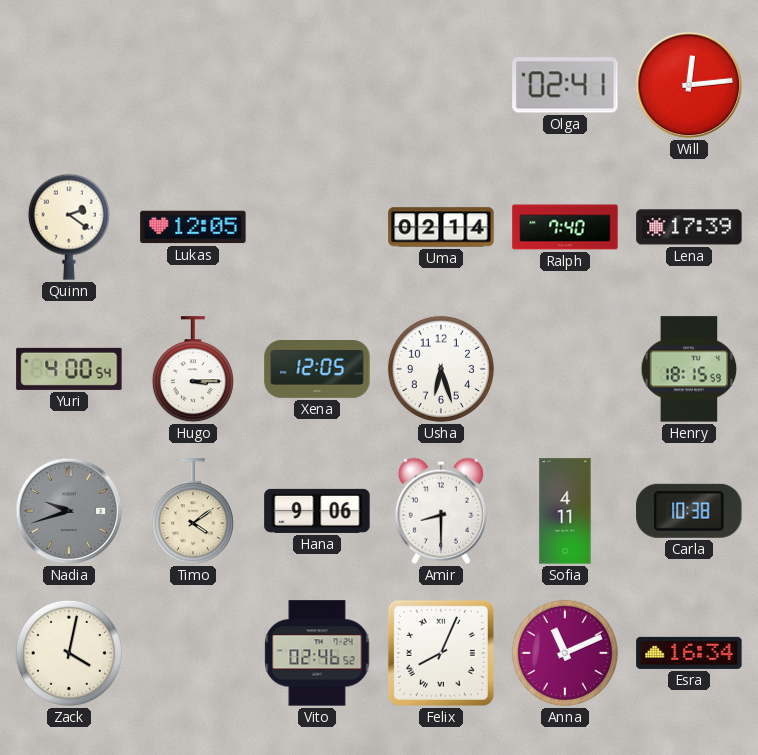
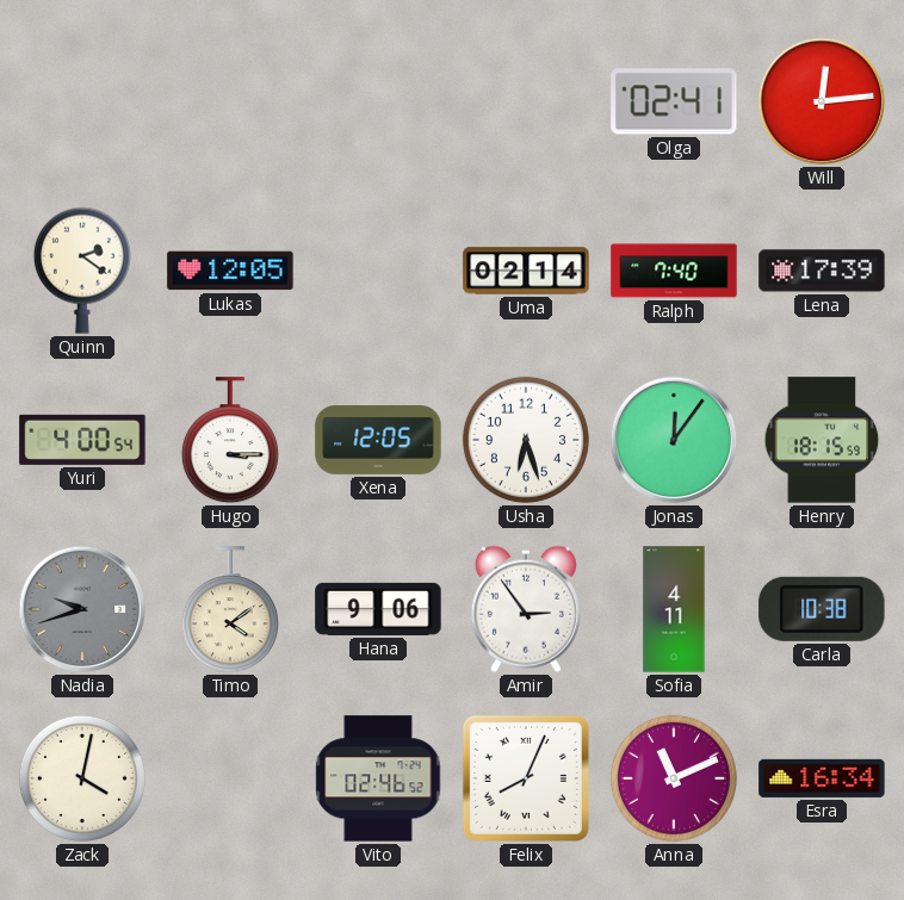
Jonas: none -> 12:06
Amir: 8:30 -> 2:54
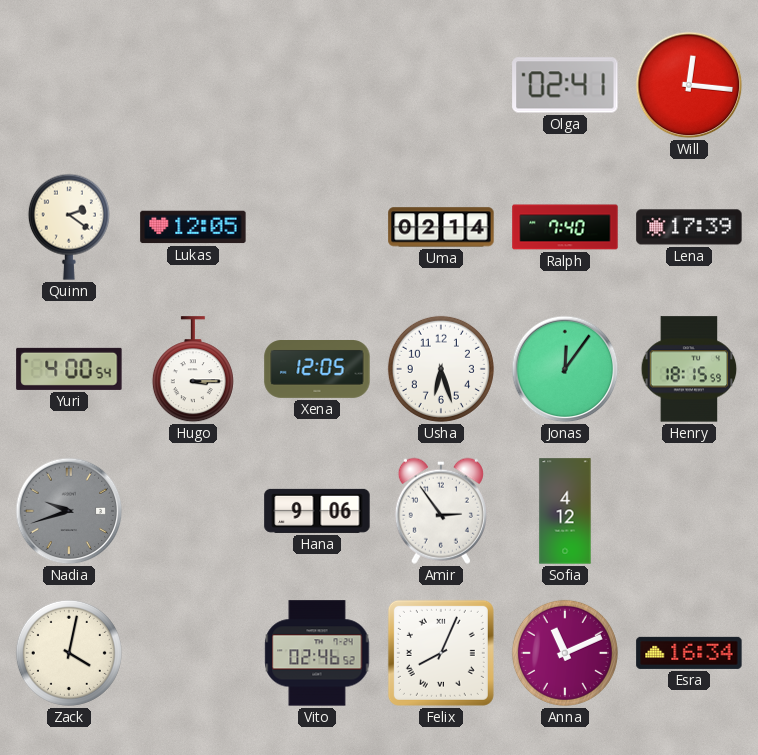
Will: 12:14 -> 12:16
Timo: 4:09 -> none
Sofia: 4:11 -> 4:12
Carla: 10:38 -> none
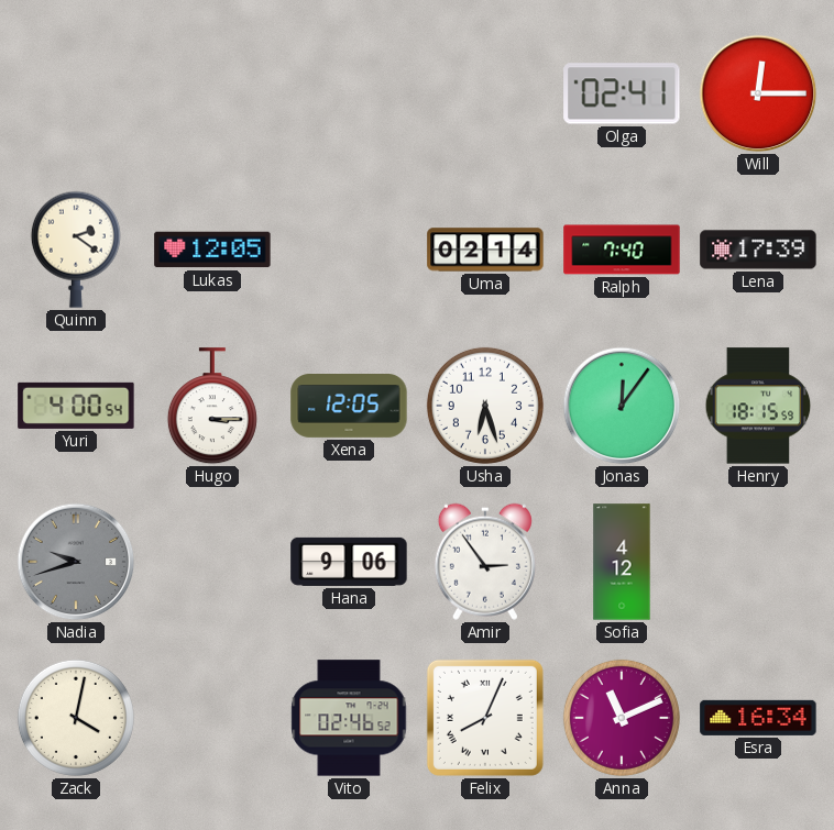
Will: 12:16 -> 12:15
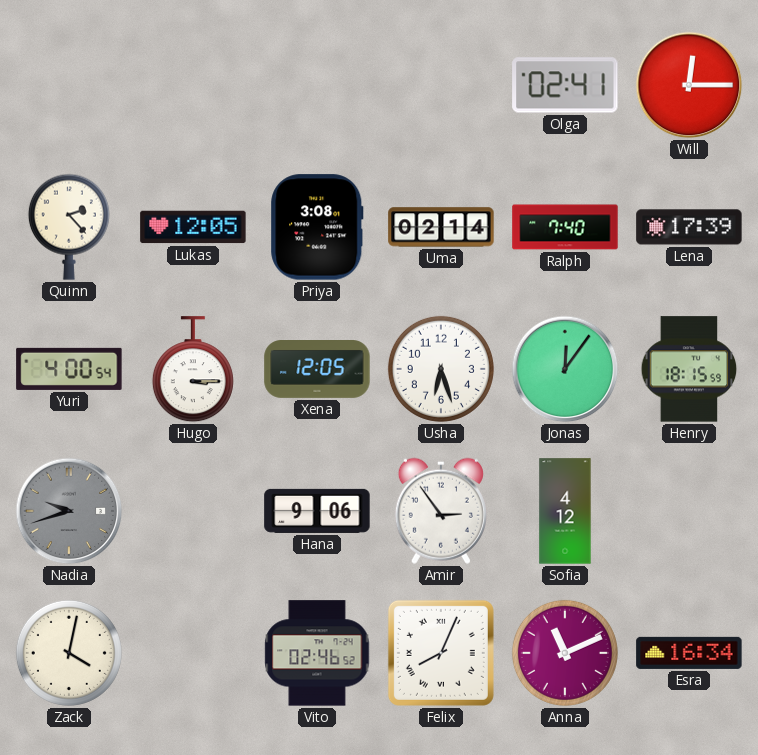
Quinn: 2:21 -> 2:23
Priya: none -> 3:08
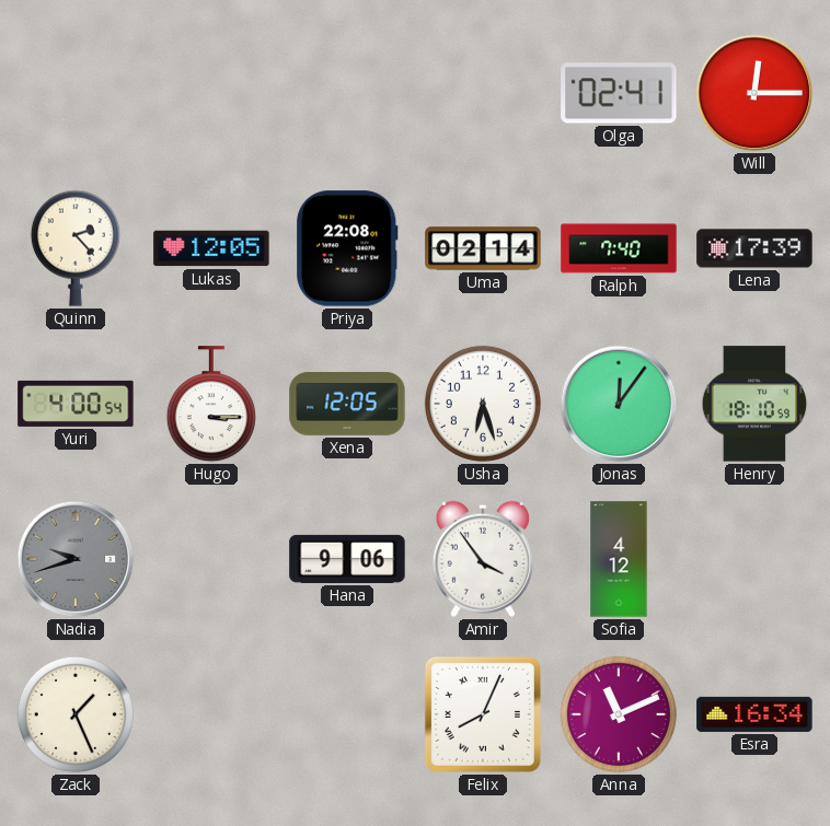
Priya: 3:08 -> 22:08
Henry: 18:15 -> 18:10
Amir: 2:54 -> 3:54
Zack: 4:02 -> 1:26
Vito: 02:46 -> none
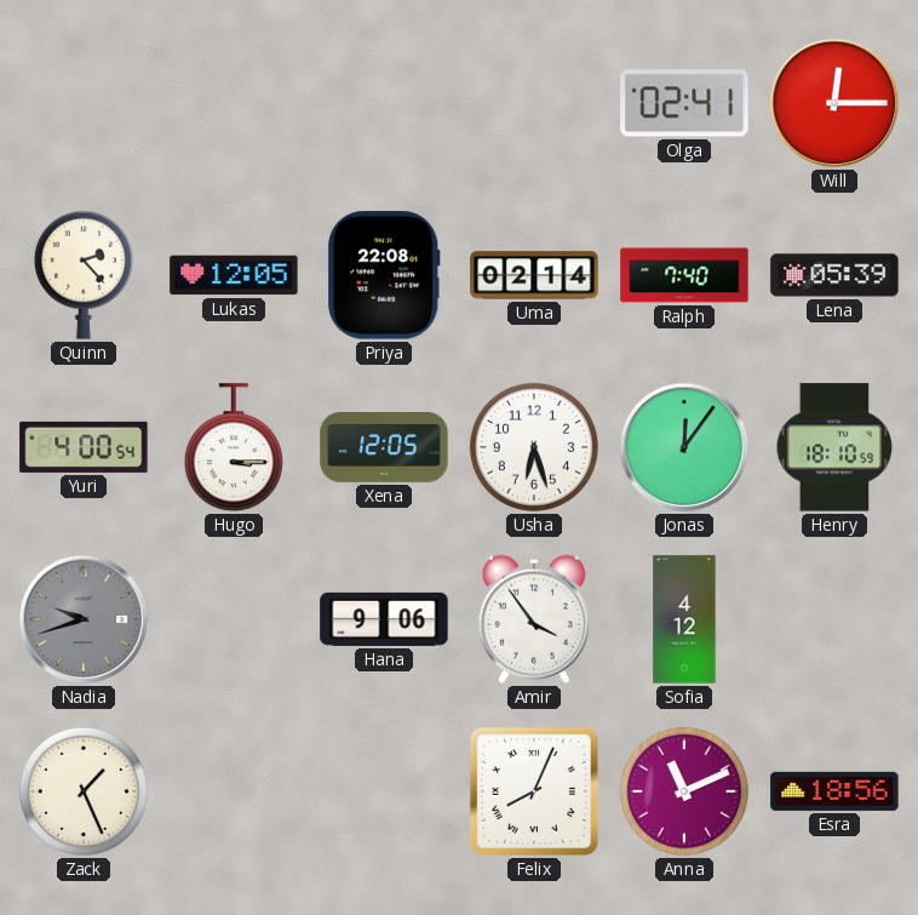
Lena: 17:39 -> 05:39
Esra: 16:34 -> 18:56
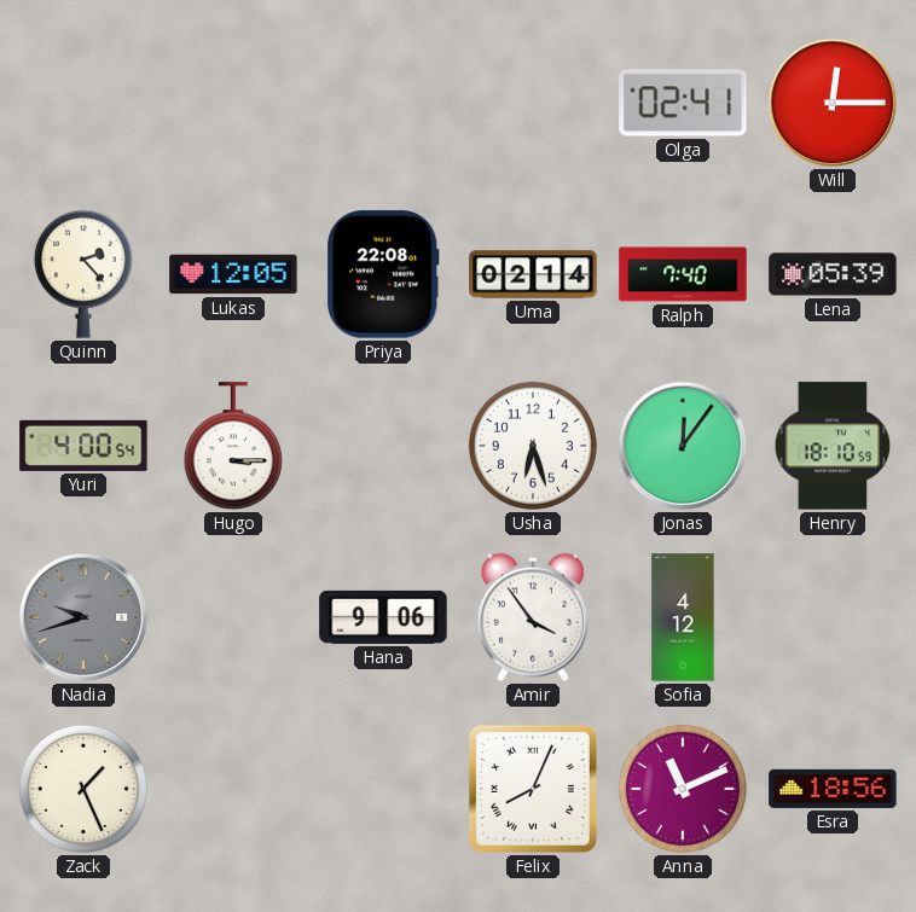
Xena: 12:05 -> none
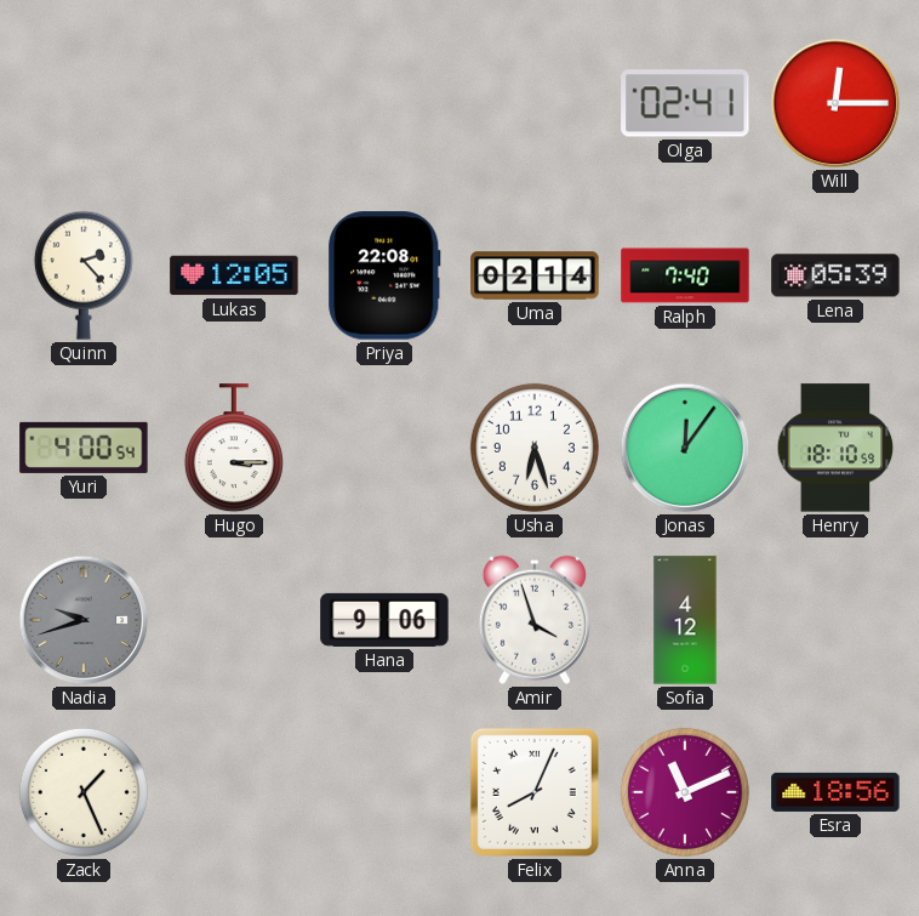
Amir: 3:54 -> 3:57
